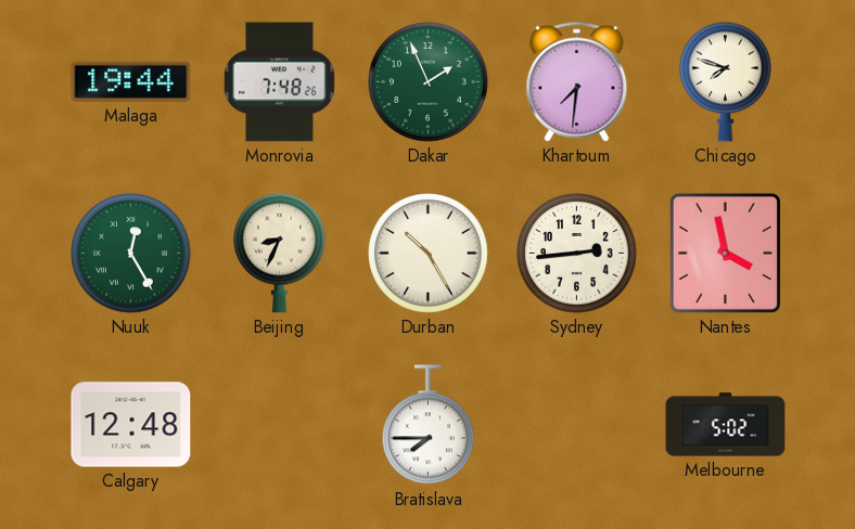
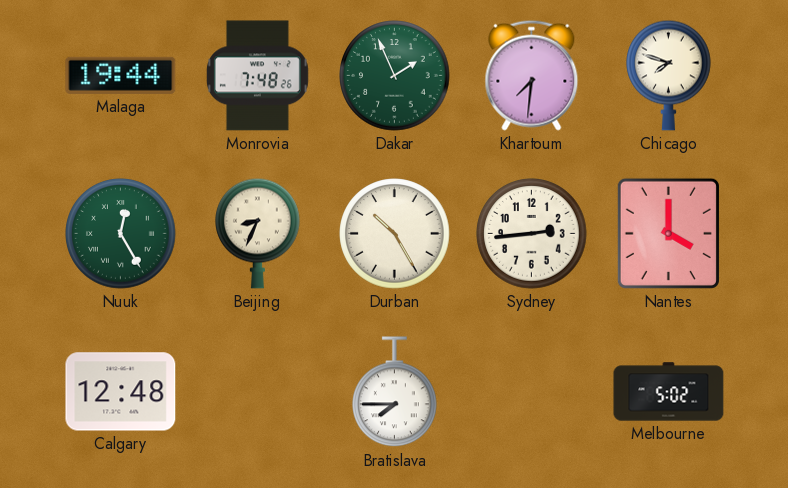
Nantes: 3:58 -> 4:00
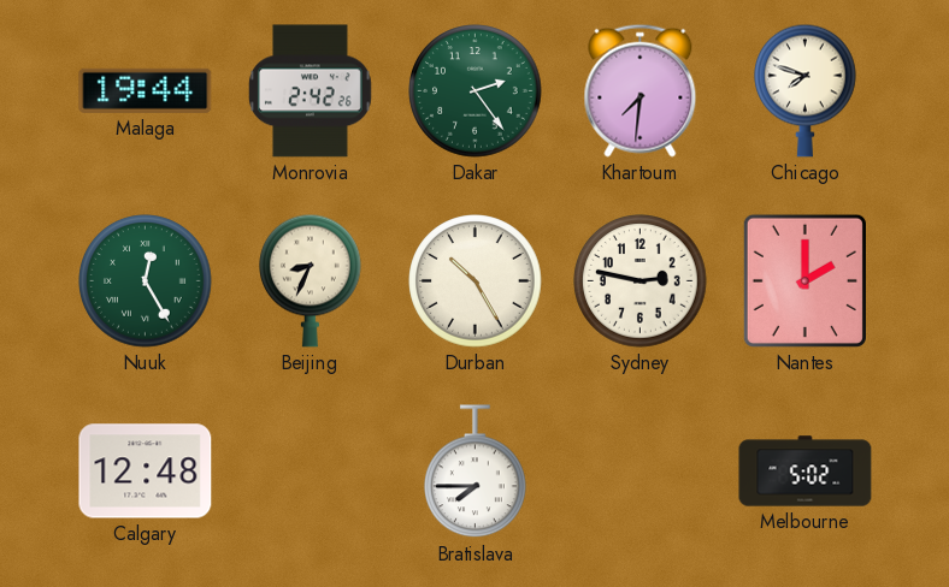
Monrovia: 7:48 -> 2:42
Dakar: 1:56 -> 2:24
Sydney: 2:44 -> 2:47
Nantes: 4:00 -> 2:00
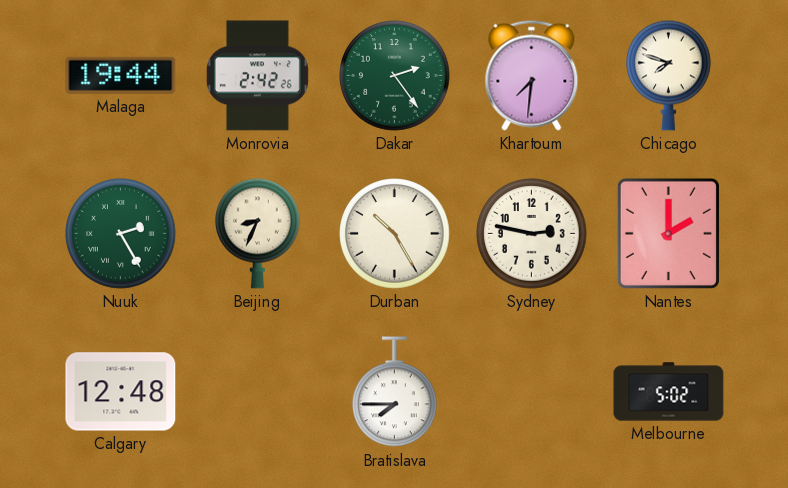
Nuuk: 12:25 -> 2:25
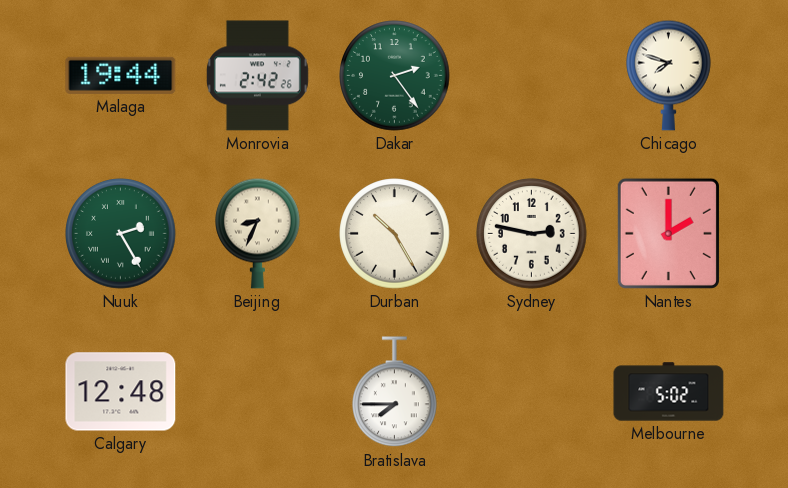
Khartoum: 7:31 -> none
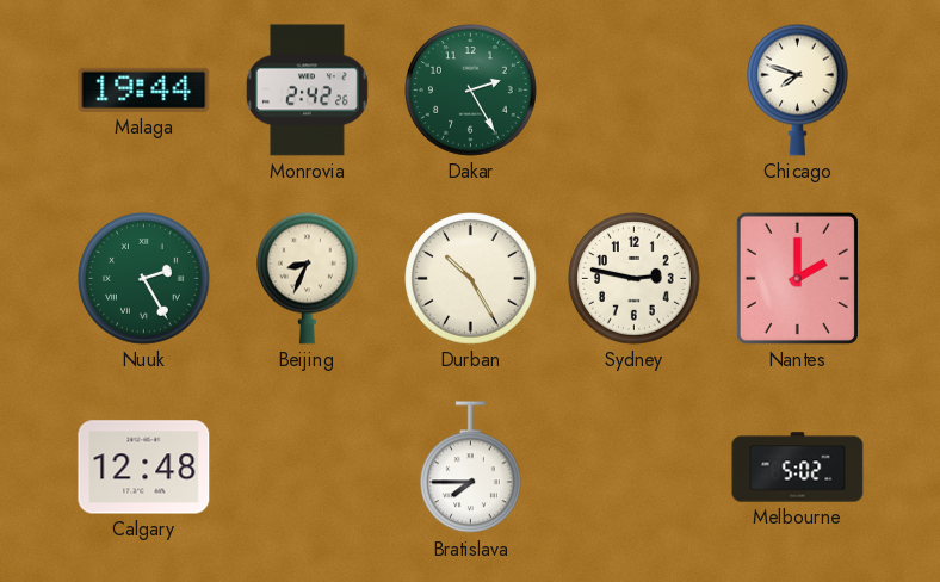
Dakar: 2:24 -> 2:25
